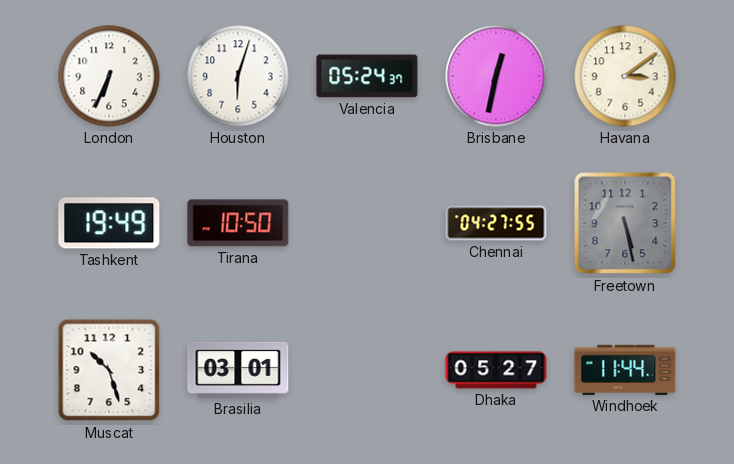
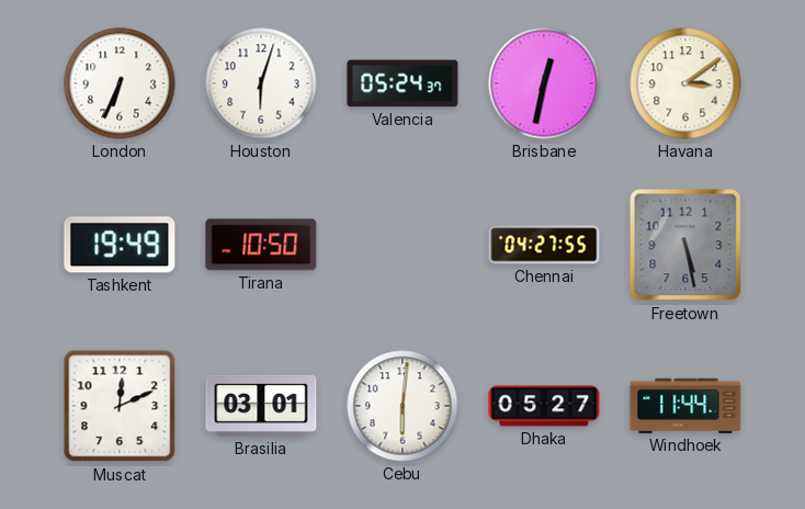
Muscat: 10:27 -> 12:11
Cebu: none -> 6:01
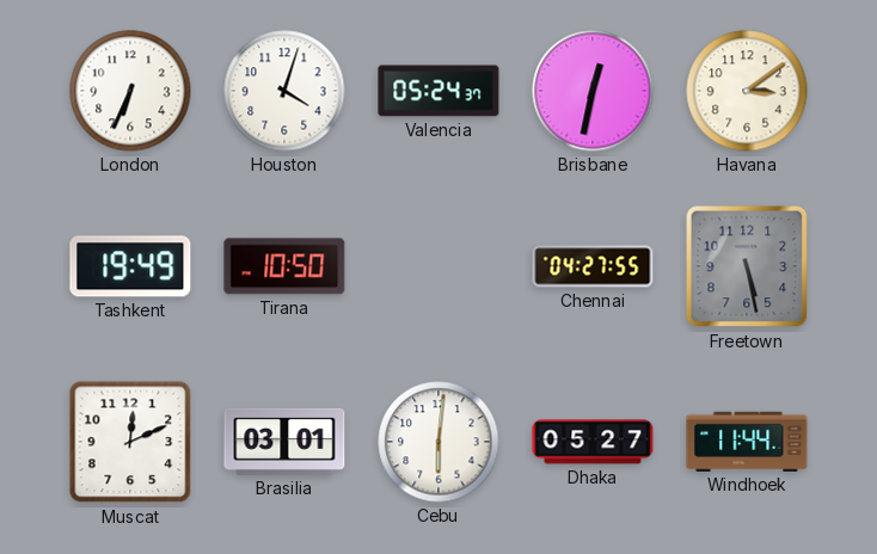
Houston: 6:03 -> 4:03
